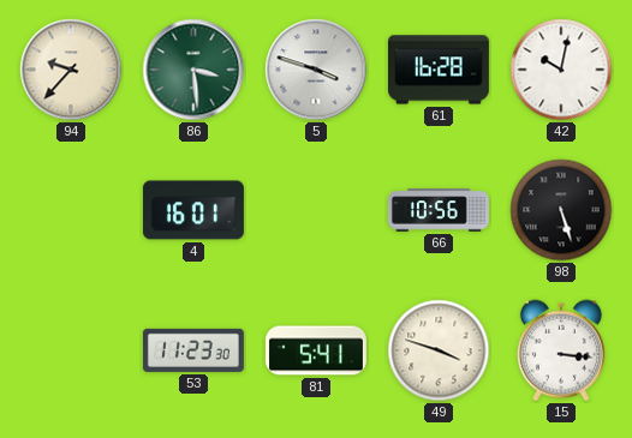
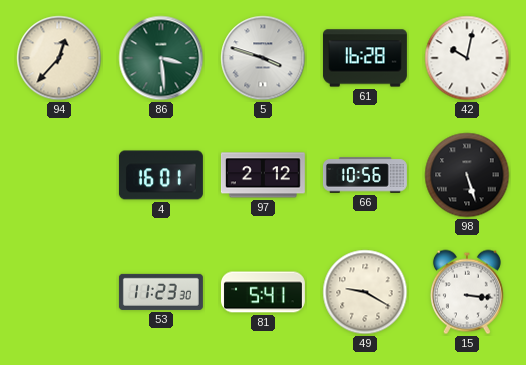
94: 9:37 -> 12:37
97: none -> 2:12
49: 3:48 -> 9:20
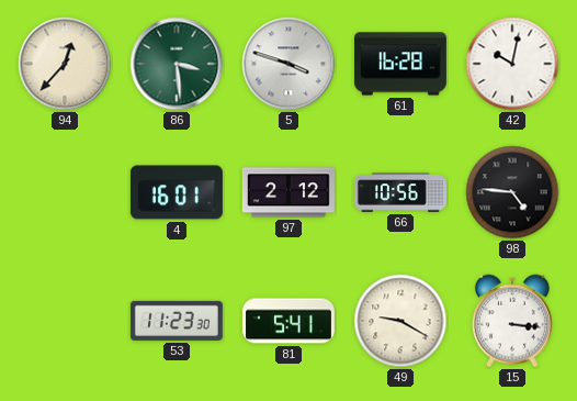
98: 5:27 -> 4:46
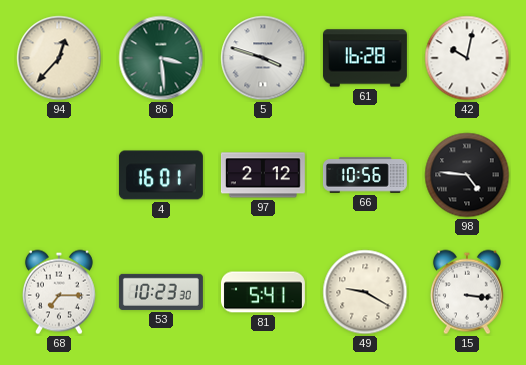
68: none -> 7:15
53: 11:23 -> 10:23
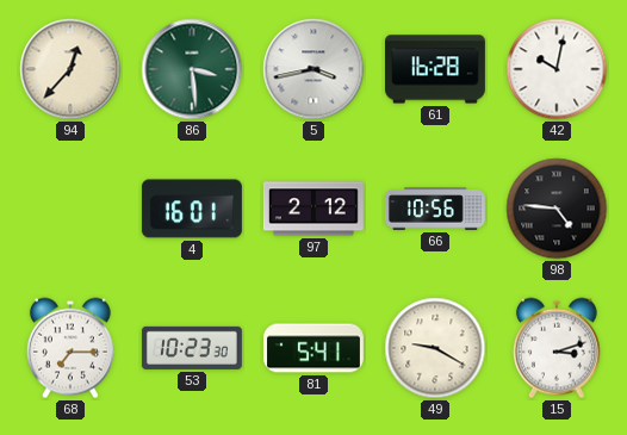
5: 3:48 -> 3:43
15: 3:16 -> 3:12
